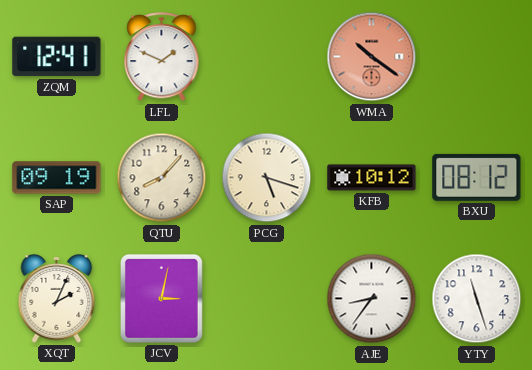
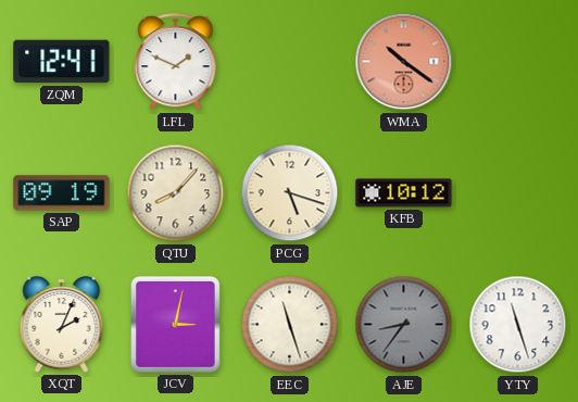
BXU: 08:12 -> none
EEC: none -> 11:27
AJE dial: white -> grey
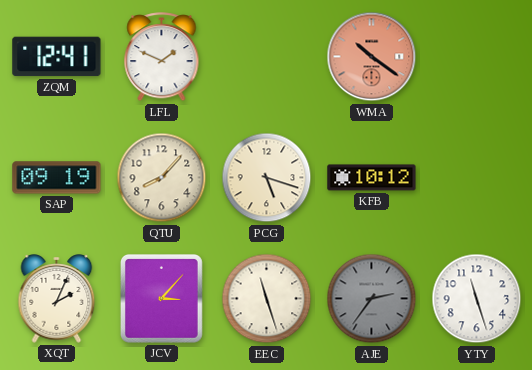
JCV: 3:02 -> 3:07
AJE: 8:36 -> 2:36
